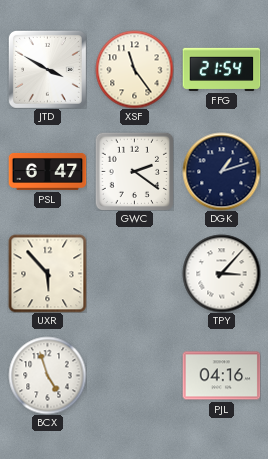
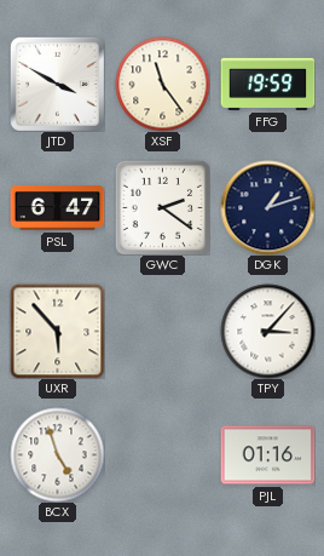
FFG: 21:54 -> 19:59
PJL: 04:16 -> 01:16
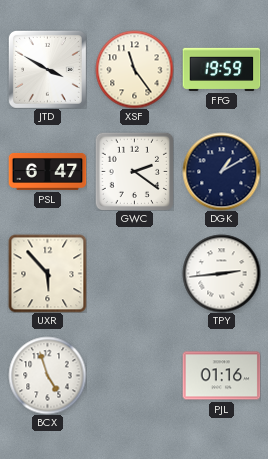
DGK: 1:12 -> 1:10
TPY: 3:07 -> 2:44
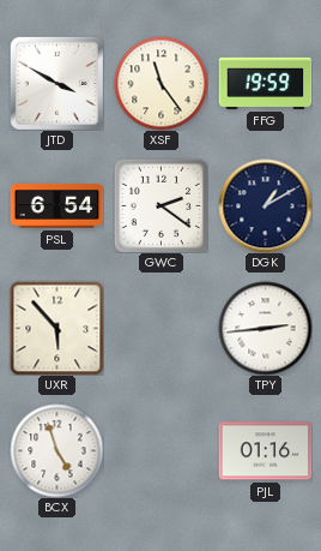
PSL: 6:47 -> 6:54
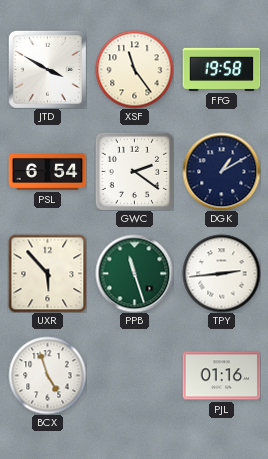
FFG: 19:59 -> 19:58
PPB: none -> 11:27
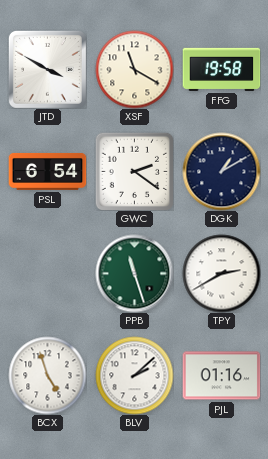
XSF: 11:24 -> 11:20
UXR: 5:53 -> none
TPY: 2:44 -> 2:40
BLV: none -> 2:08
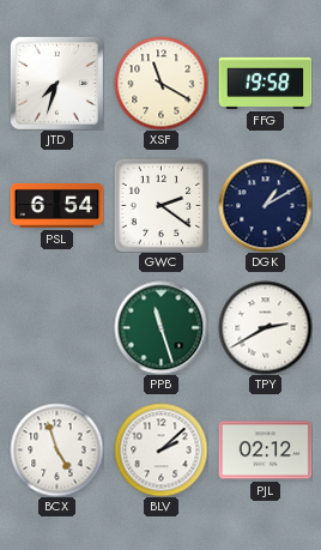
JTD: 3:50 -> 7:33
PJL: 01:16 -> 02:12
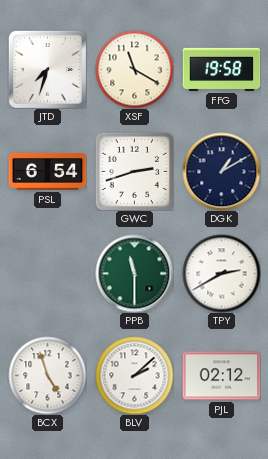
GWC: 2:21 -> 2:42
PPB: 11:27 -> 11:30
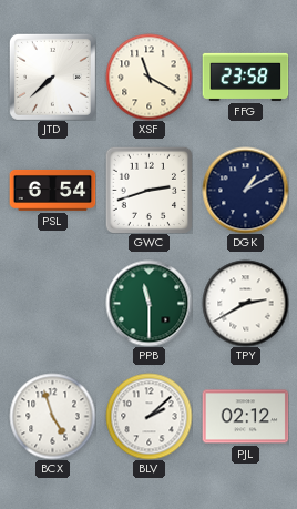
JTD: 7:33 -> 7:38
FFG: 19:58 -> 23:58
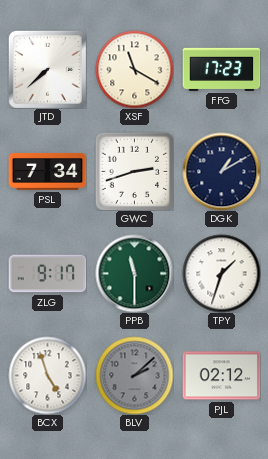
FFG: 23:58 -> 17:23
PSL: 6:54 -> 7:34
ZLG: none -> 9:17
TPY: 2:40 -> 1:33
BLV dial: white -> grey
